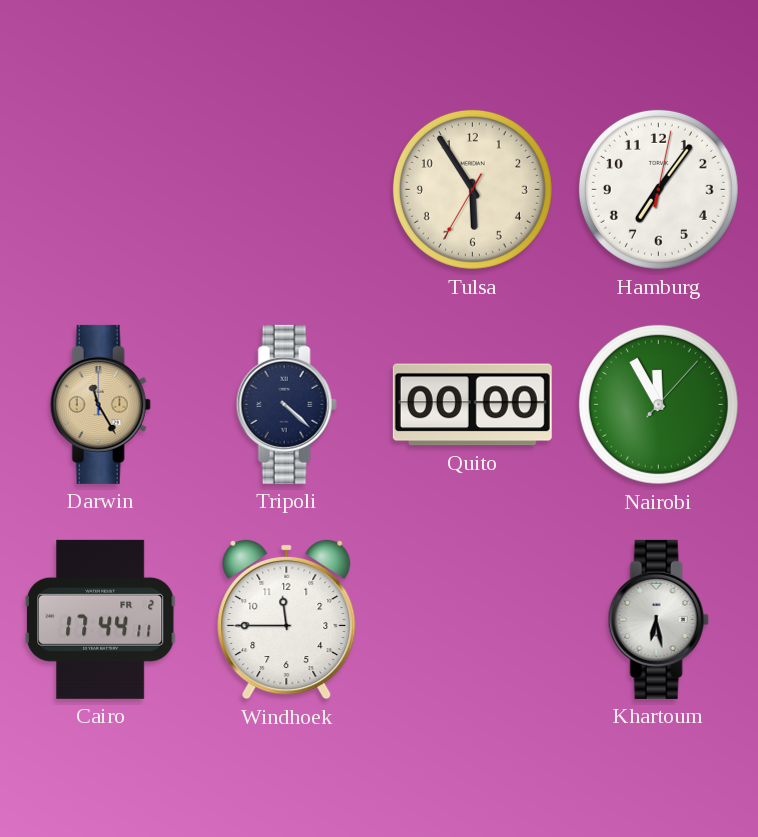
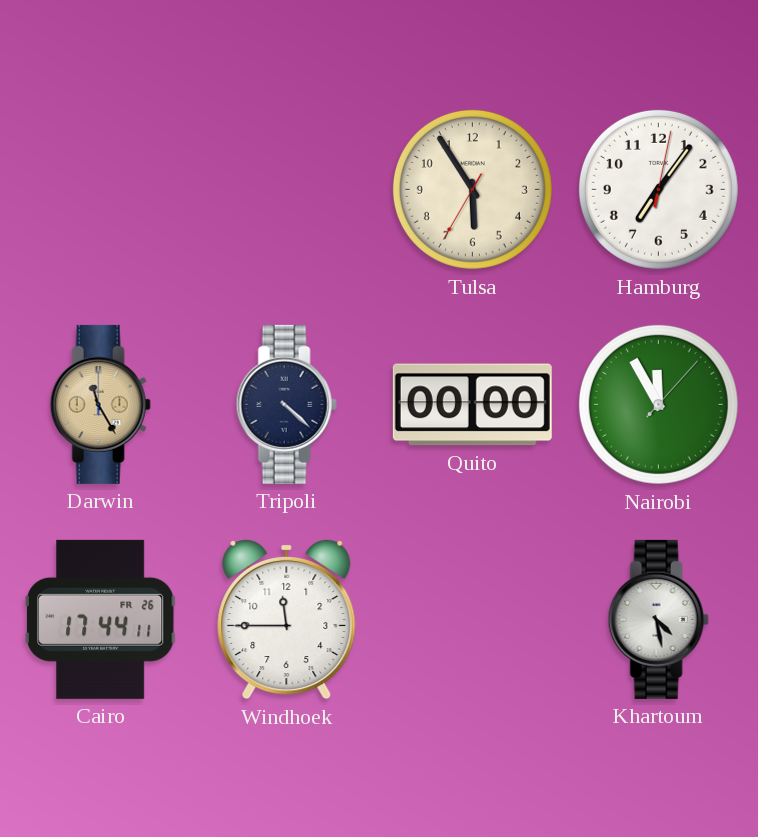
Cairo date: FR 2 -> FR 26
Khartoum: 6:28 -> 4:28
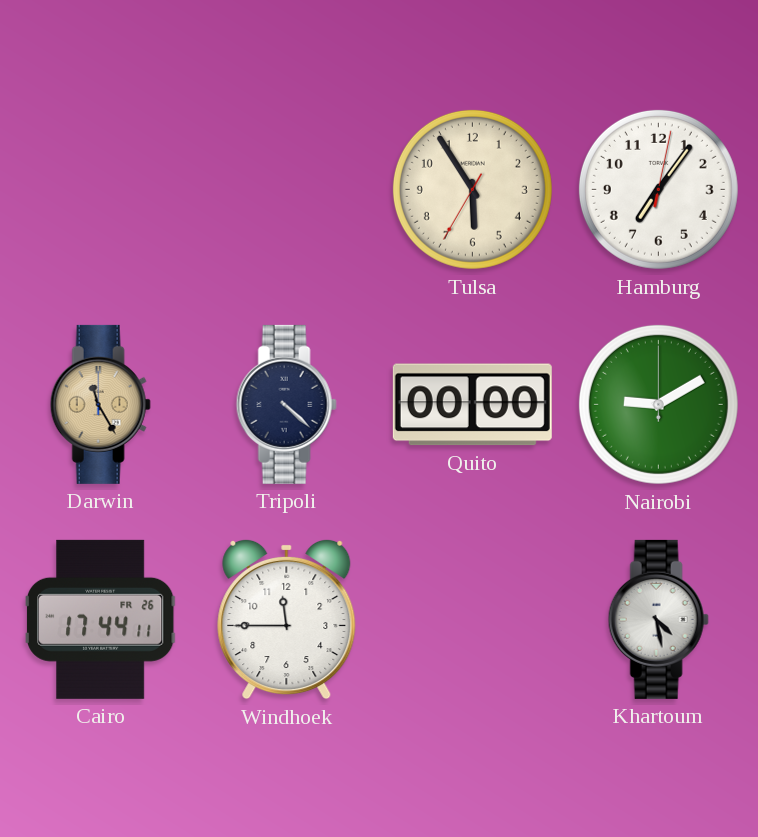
Nairobi: 11:55 -> 9:10
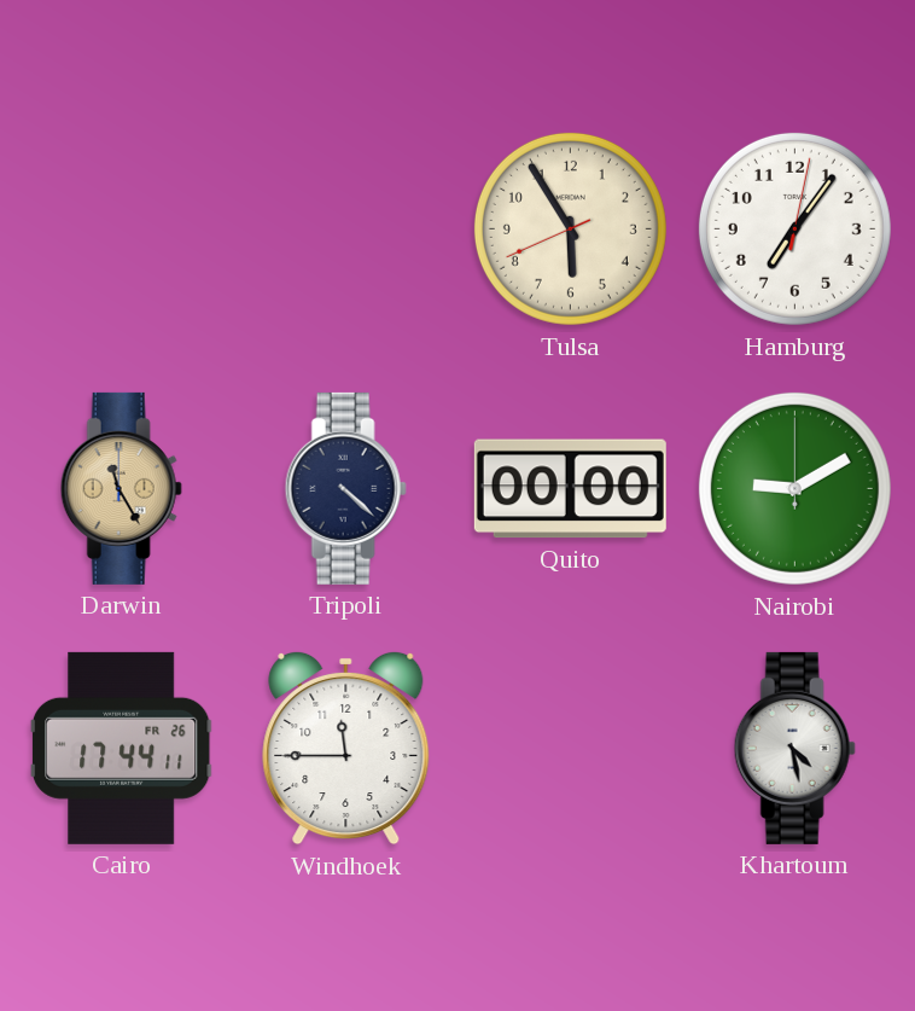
Tulsa: 5:54:35 -> 5:54:41
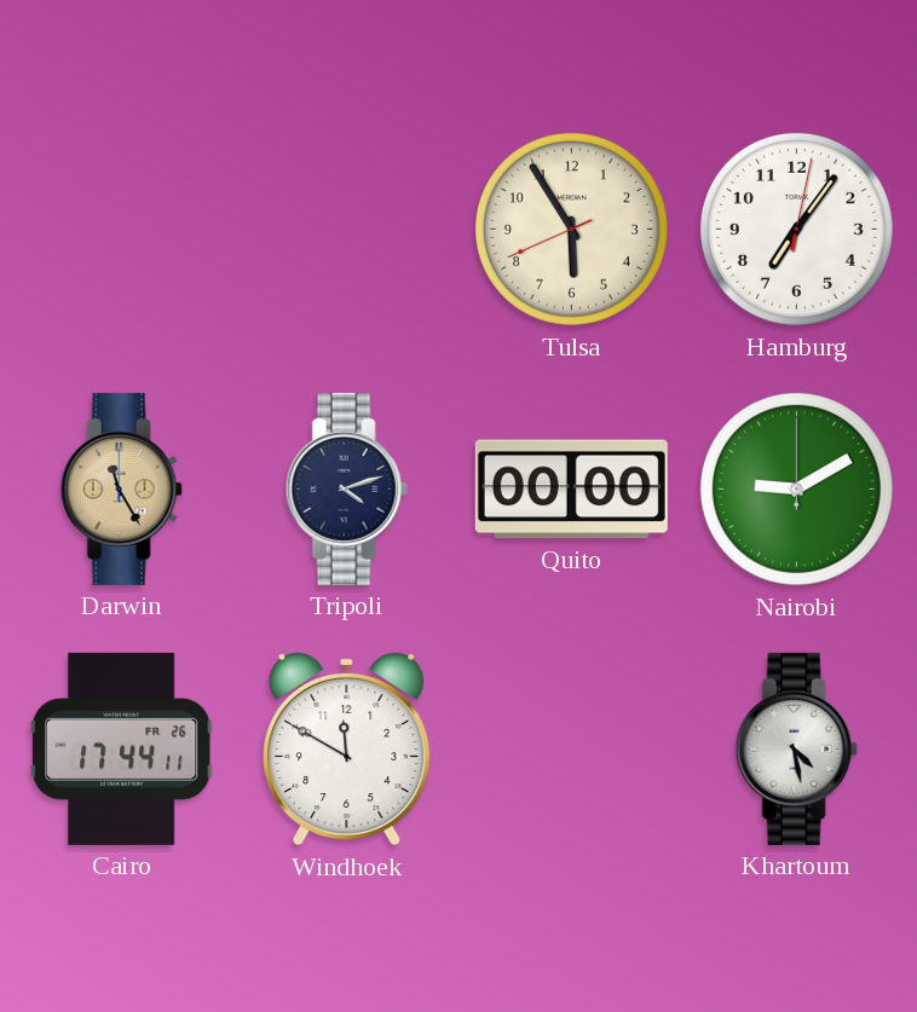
Tripoli: 4:22 -> 4:12
Windhoek: 11:45 -> 11:50
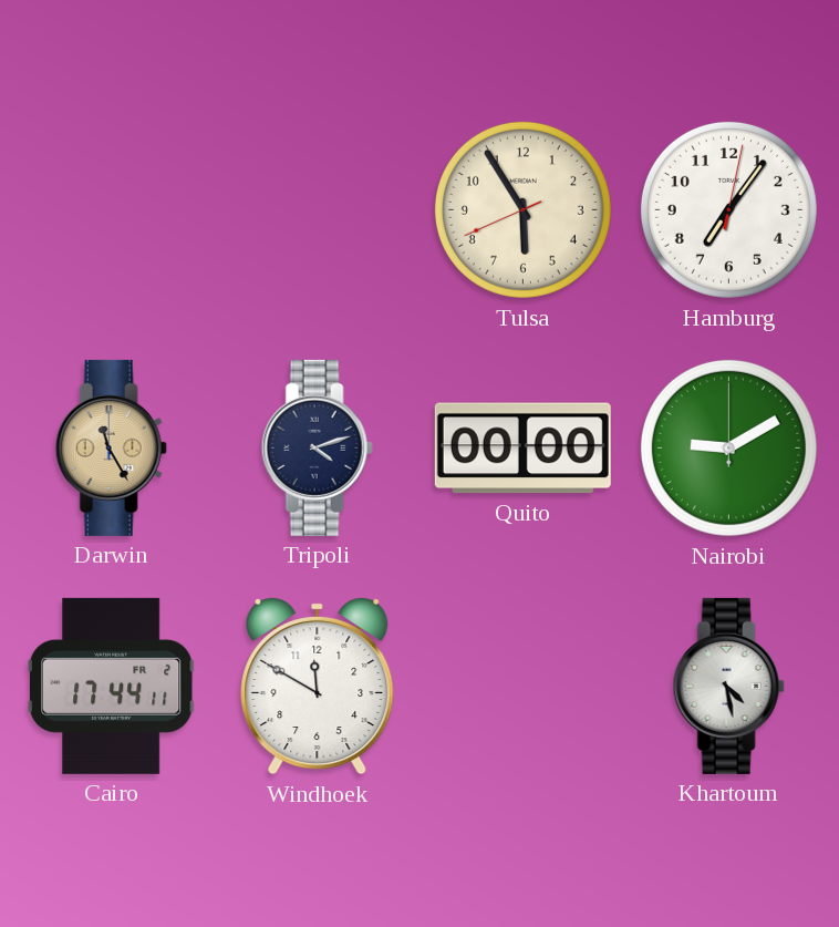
Cairo date: FR 26 -> FR 2
